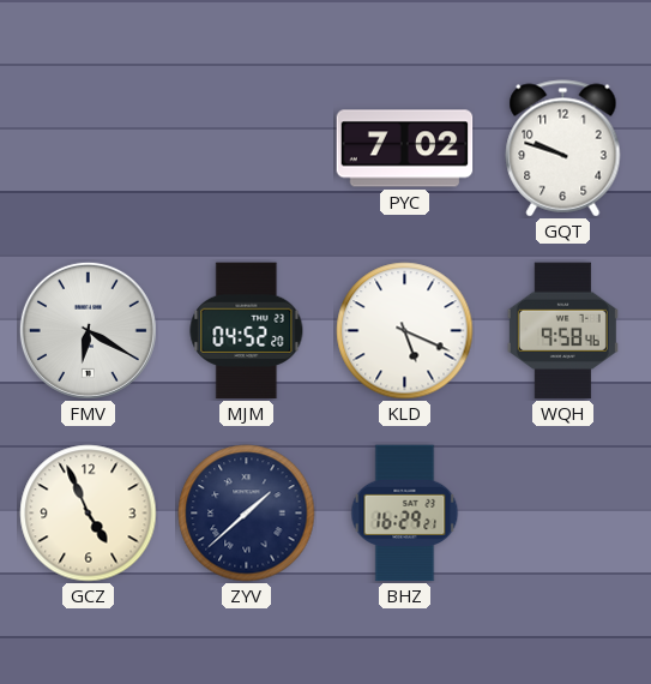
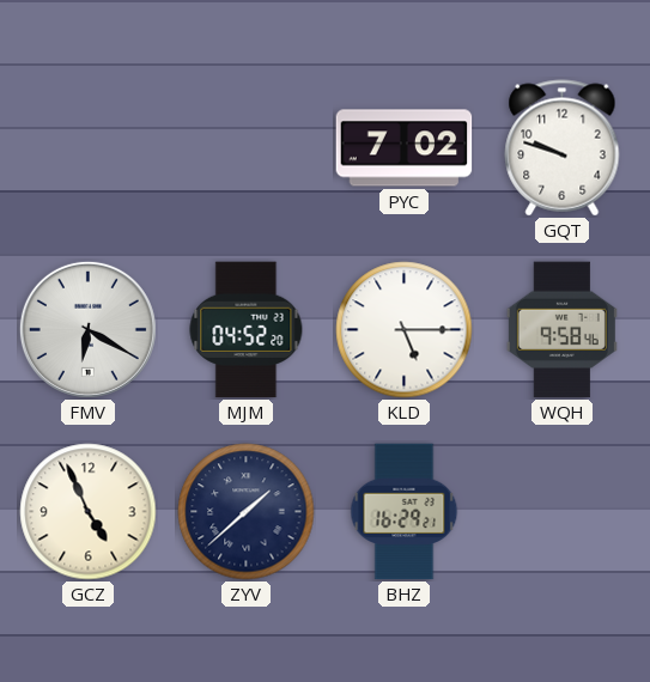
KLD: 5:19 -> 5:15
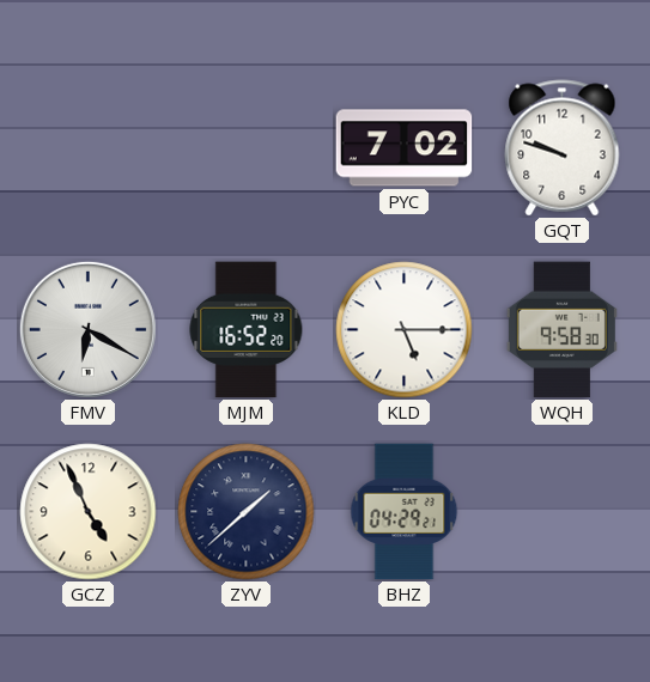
MJM: 04:52 -> 16:52
WQH: 9:58:46 -> 9:58:30
BHZ: 16:29 -> 04:29
